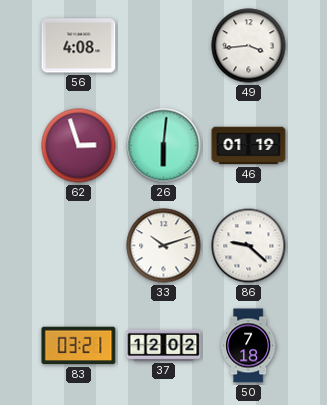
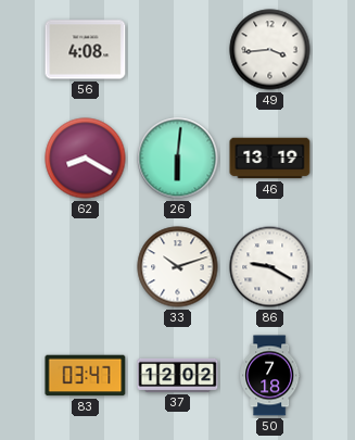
62: 2:57 -> 8:20
46: 01:19 -> 13:19
86: 9:22 -> 9:20
83: 03:21 -> 03:47
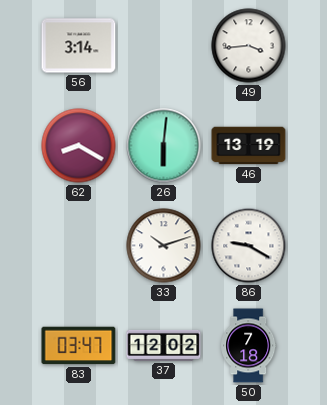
56: 4:08 -> 3:14
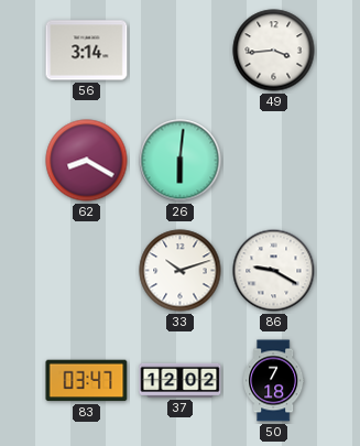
46: 13:19 -> none
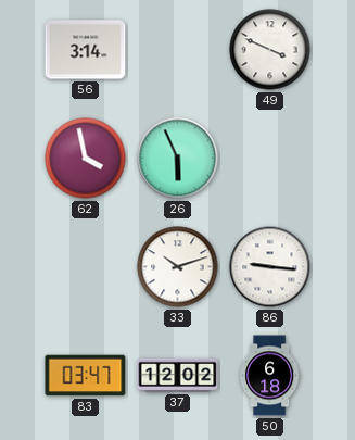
49: 3:44 -> 3:49
62: 8:20 -> 3:58
26: 6:01 -> 5:56
86: 9:20 -> 9:16
50: 7:18 -> 6:18
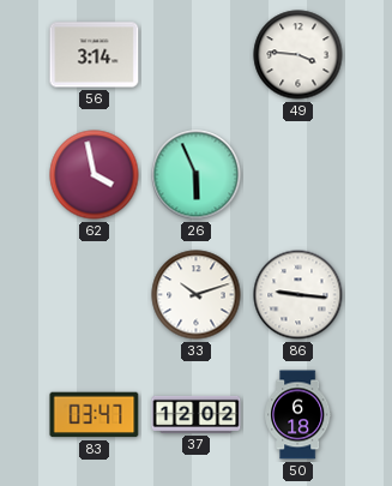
49: 3:49 -> 3:46
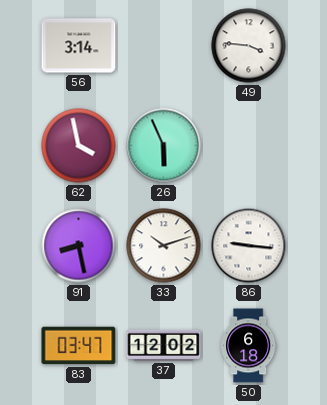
91: none -> 8:28
